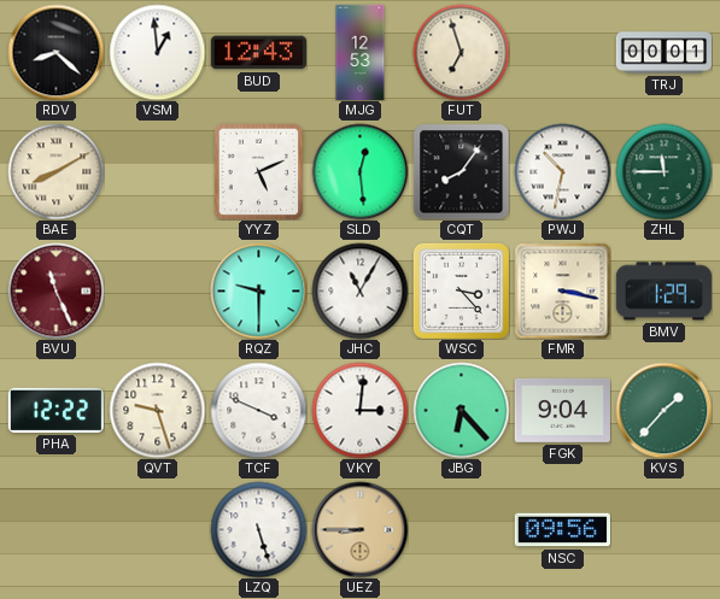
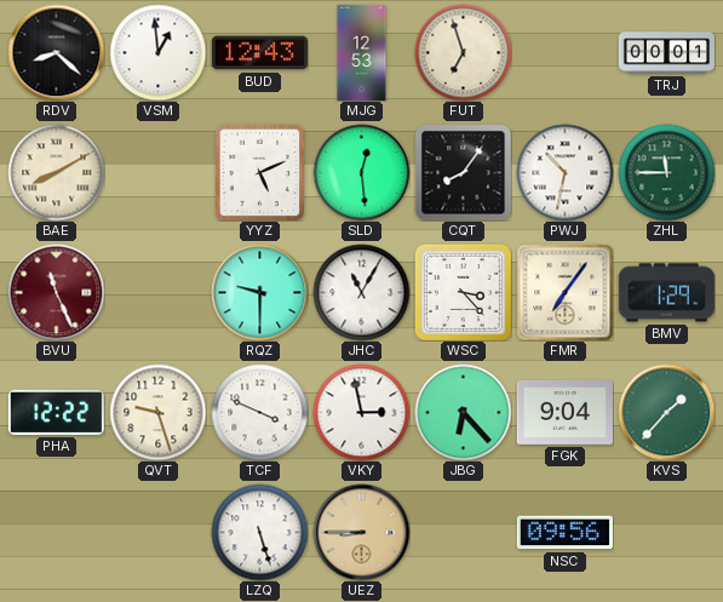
FMR: 3:17 -> 7:06
VKY: 3:01 -> 2:58
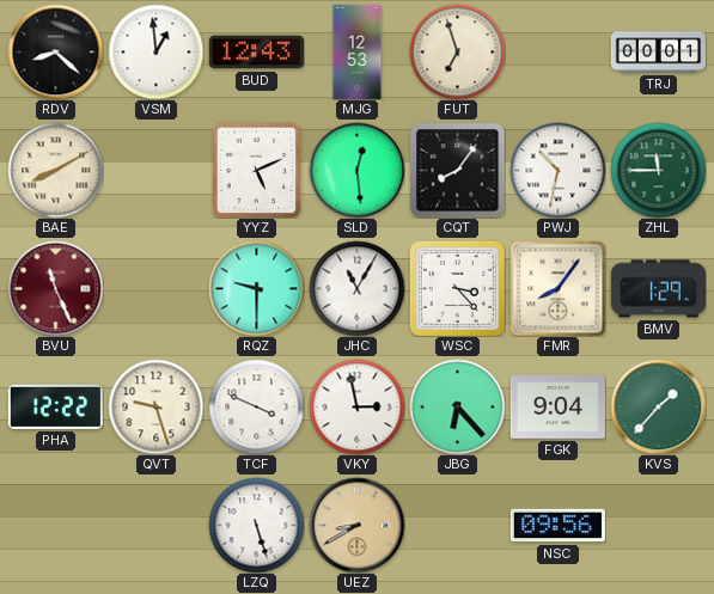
FMR: 7:06 -> 8:06
UEZ: 8:45 -> 8:40
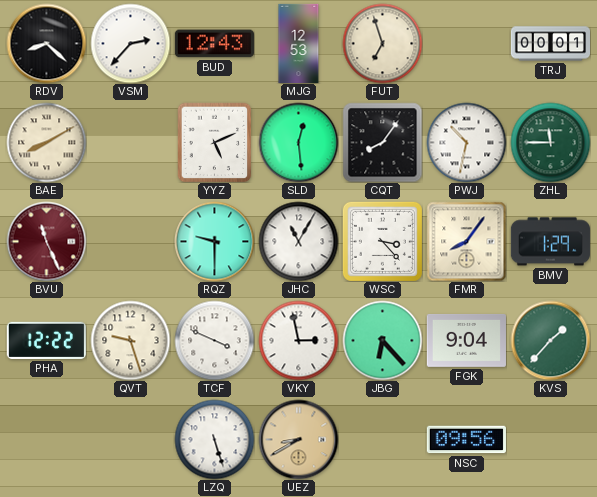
VSM: 12:59 -> 2:37
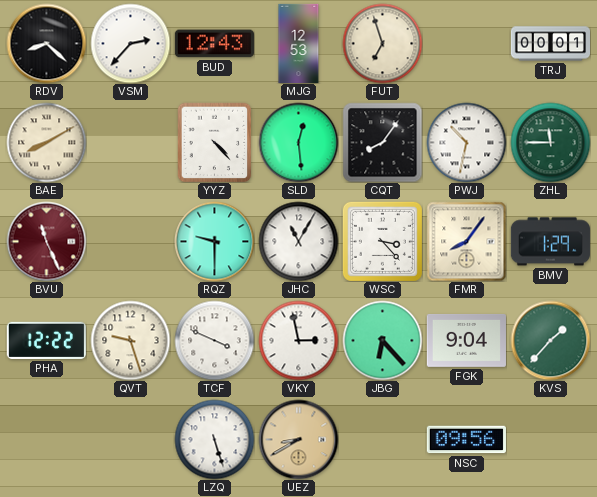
YYZ: 5:11 -> 4:23
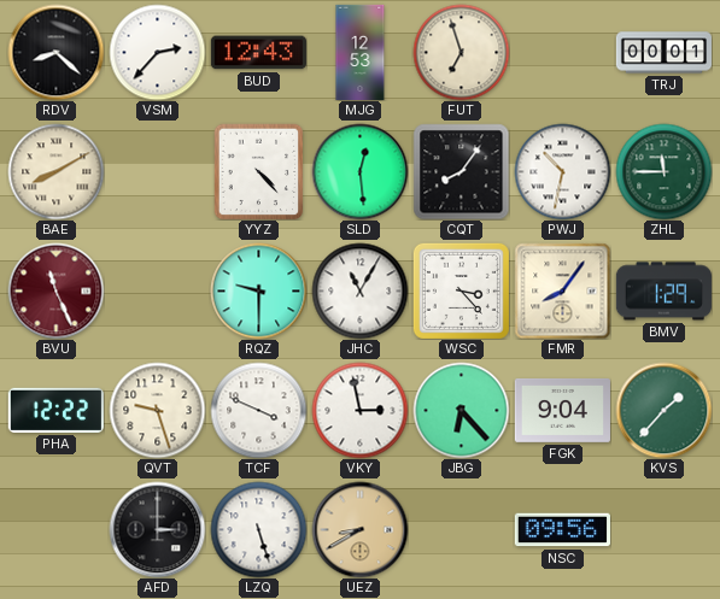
AFD: none -> 3:00
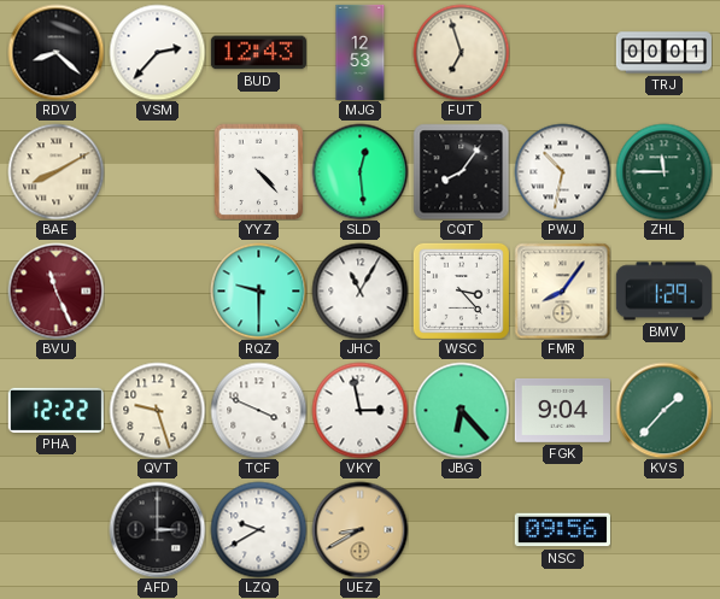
LZQ: 5:27 -> 9:40
